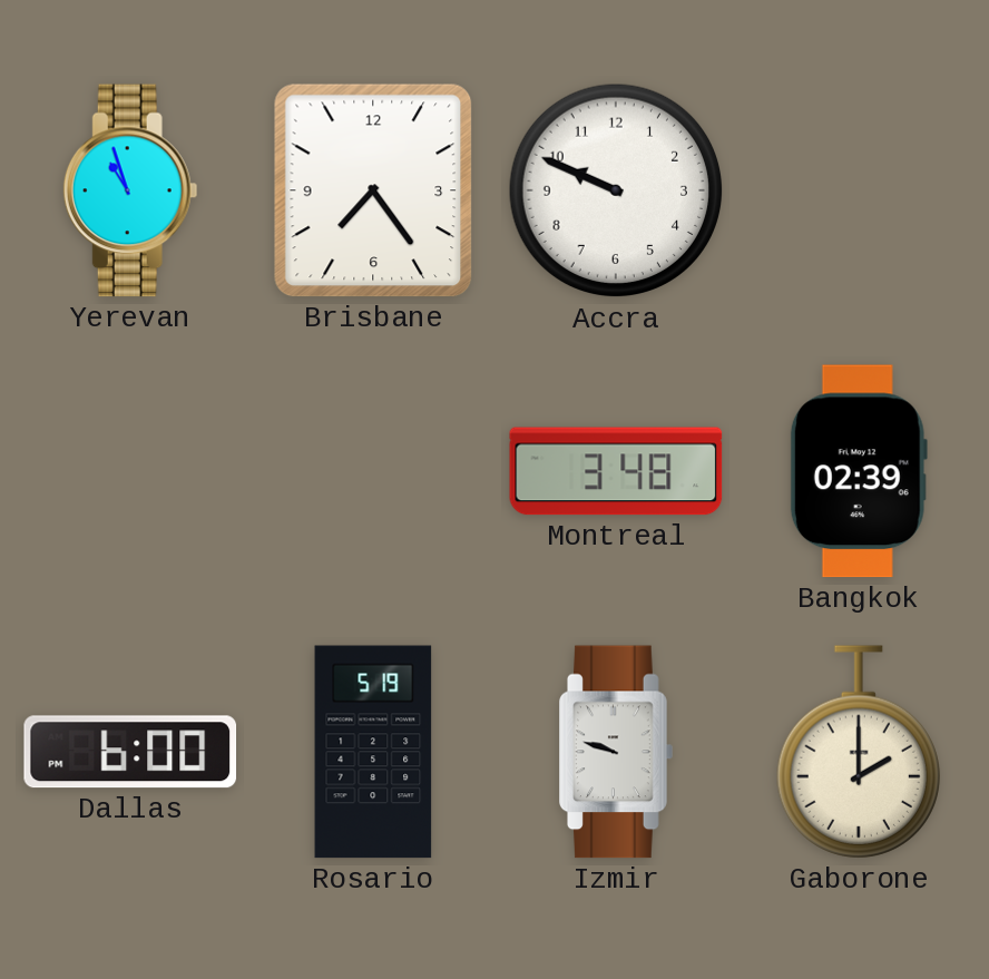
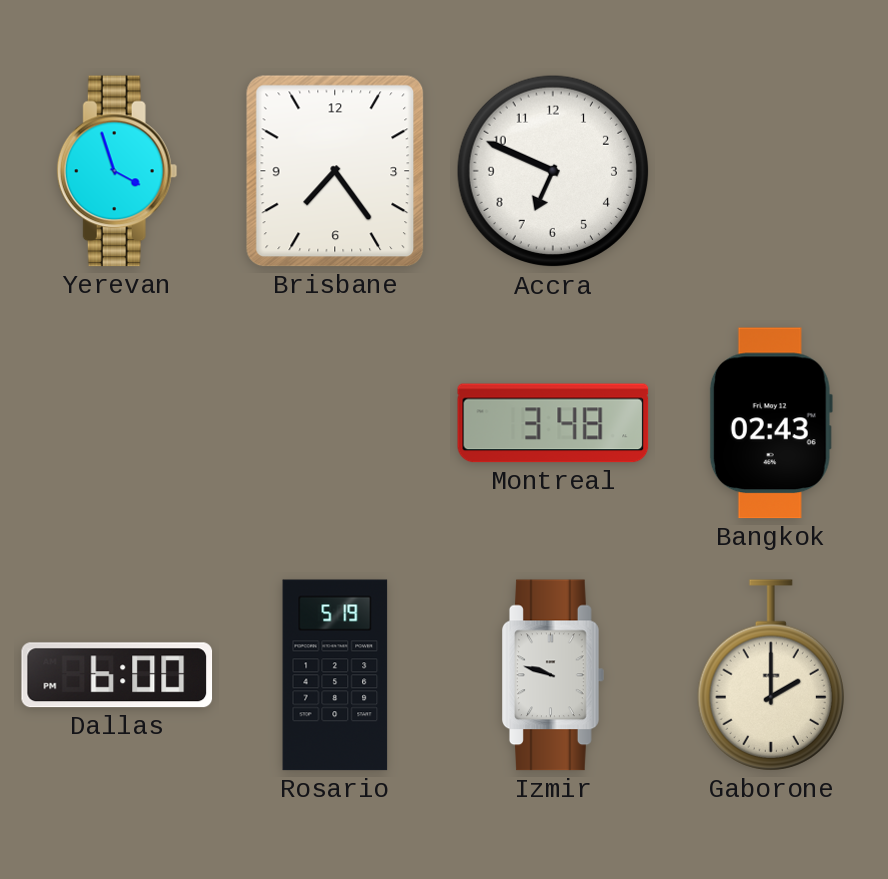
Yerevan: 10:57 -> 3:57
Accra: 9:49 -> 6:49
Bangkok: 02:39 -> 02:43
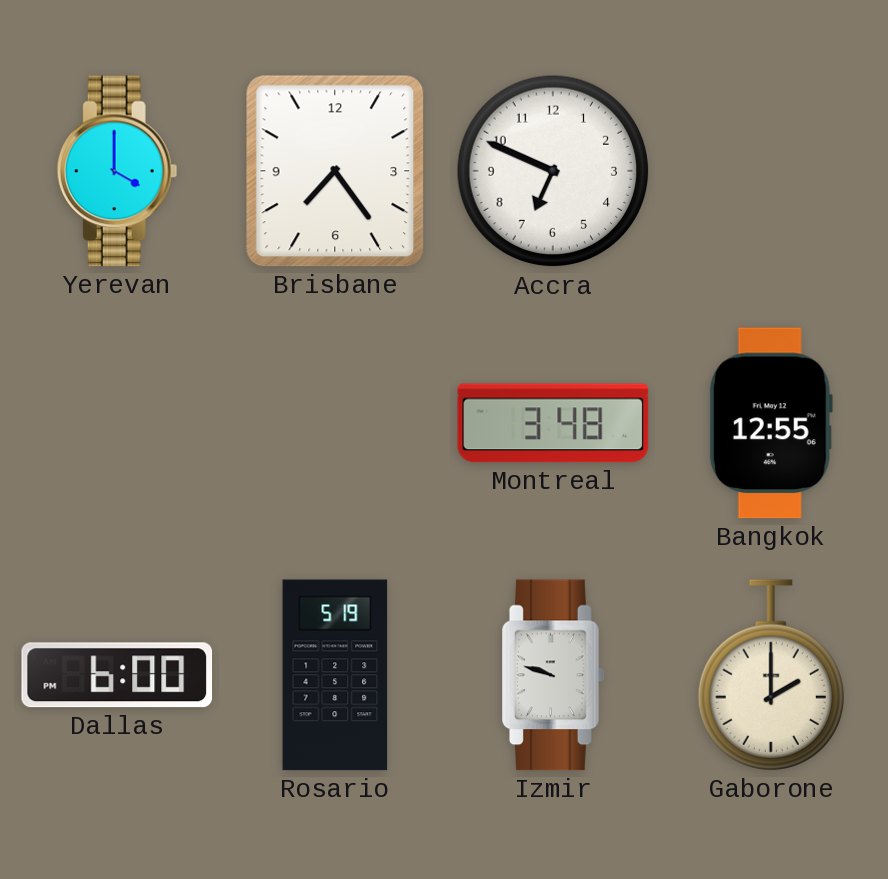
Yerevan: 3:57 -> 4:00
Bangkok: 02:43 -> 12:55
